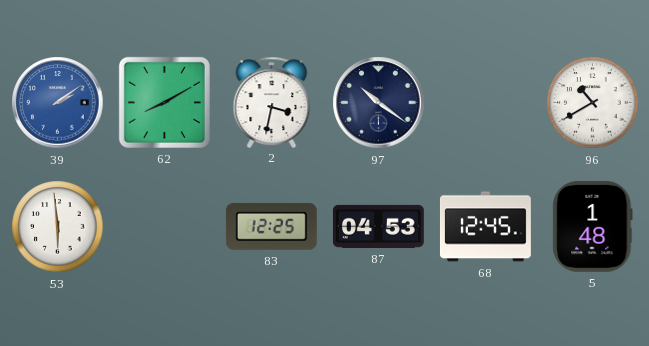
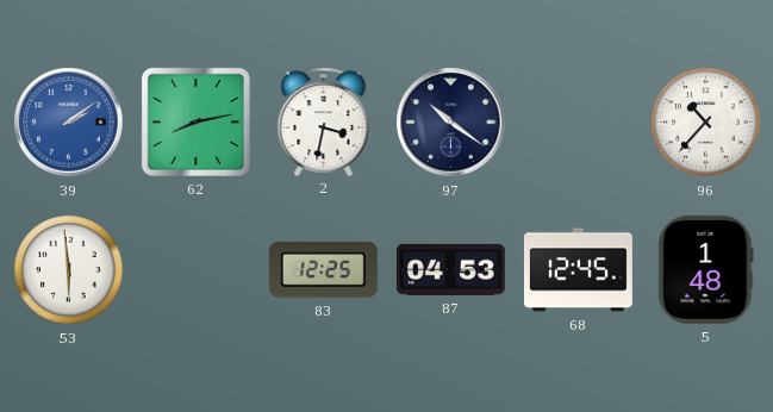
62: 8:10 -> 8:13
96: 10:40 -> 10:37
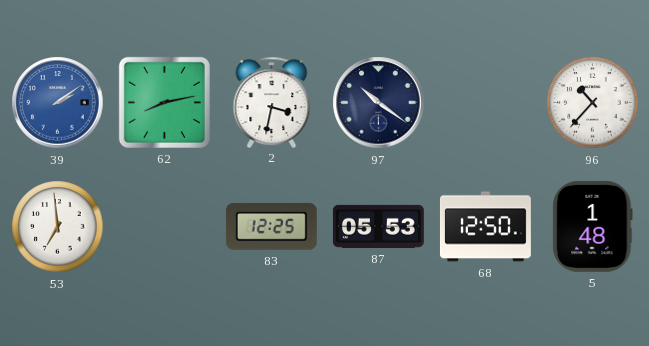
53: 5:59 -> 6:59
87: 04:53 -> 05:53
68: 12:45 -> 12:50
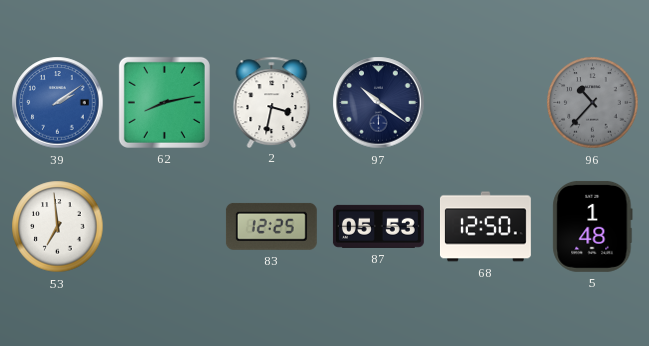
96 dial: white -> grey
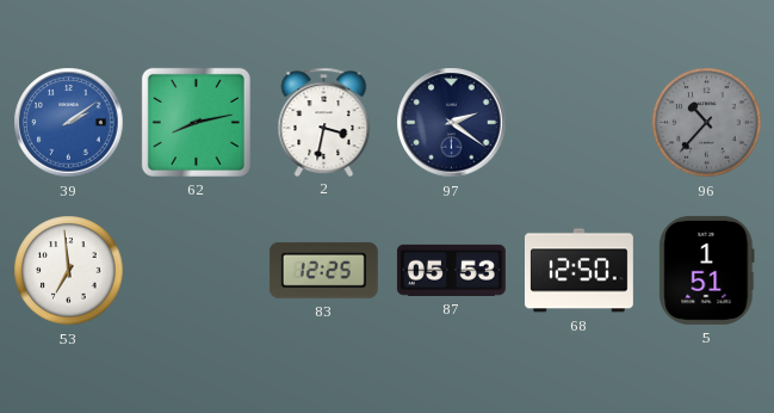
97: 10:21 -> 2:21
5: 1:48 -> 1:51
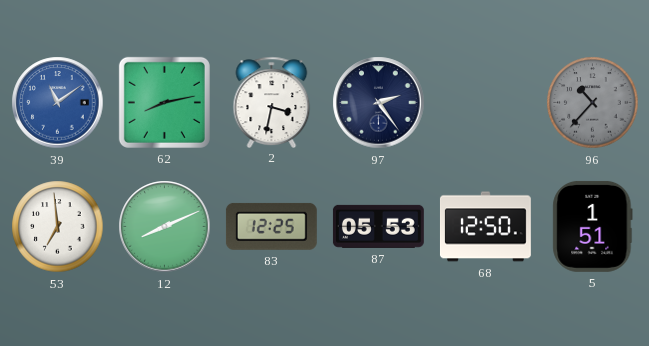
39: 2:09 -> 11:09
97: 2:21 -> 2:24
12: none -> 8:11
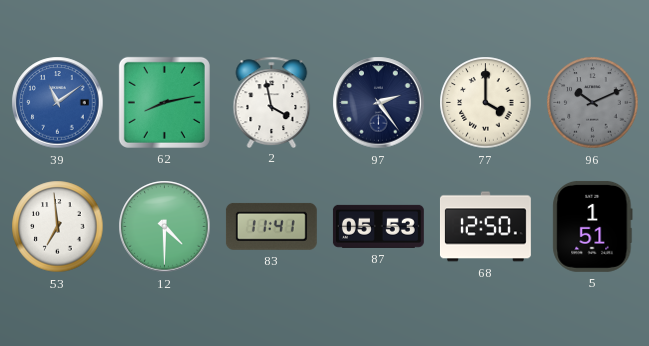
2: 3:32 -> 3:58
77: none -> 4:00
96: 10:37 -> 10:11
12: 8:11 -> 4:30
83: 12:25 -> 11:41
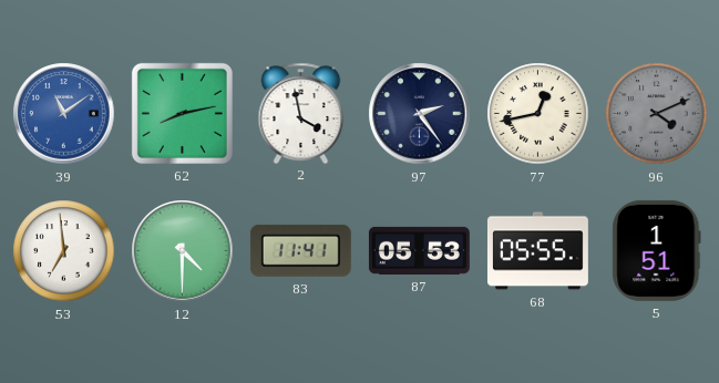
77: 4:00 -> 12:43
96: 10:11 -> 4:11
68: 12:50 -> 05:55
